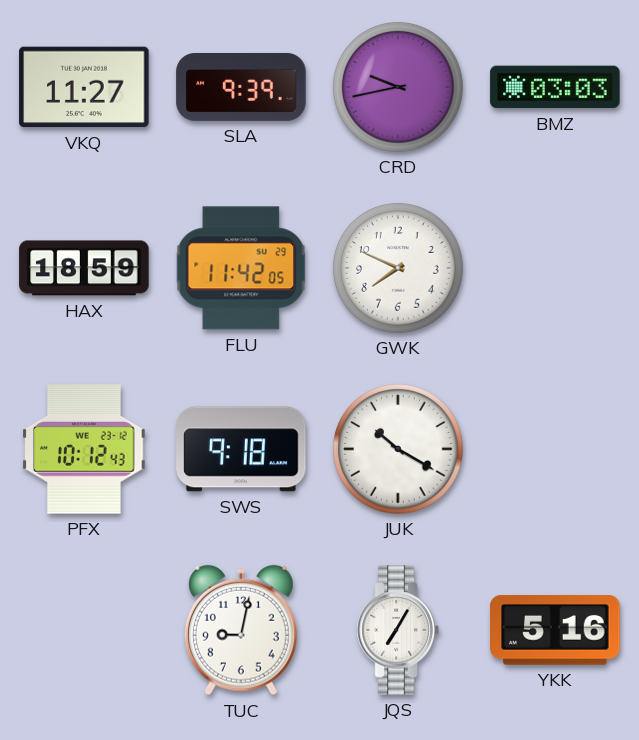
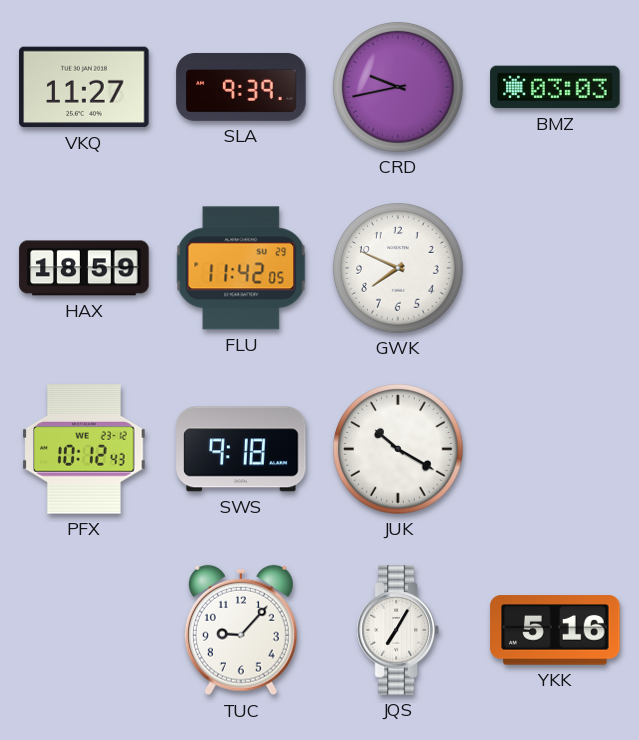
TUC: 9:02 -> 9:07
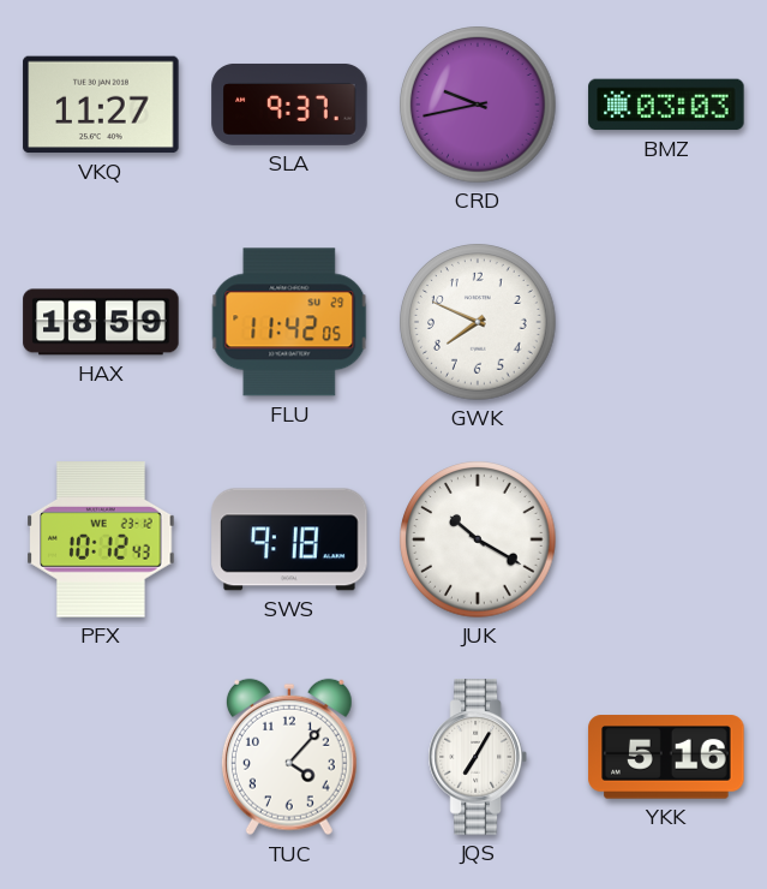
SLA: 9:39 -> 9:37
TUC: 9:07 -> 4:07
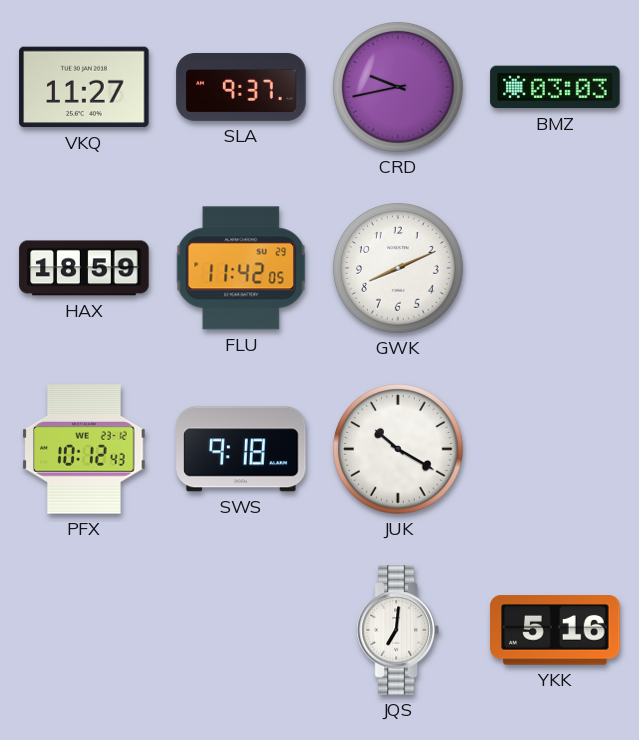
GWK: 7:49 -> 8:11
TUC: 4:07 -> none
JQS: 7:05 -> 7:01
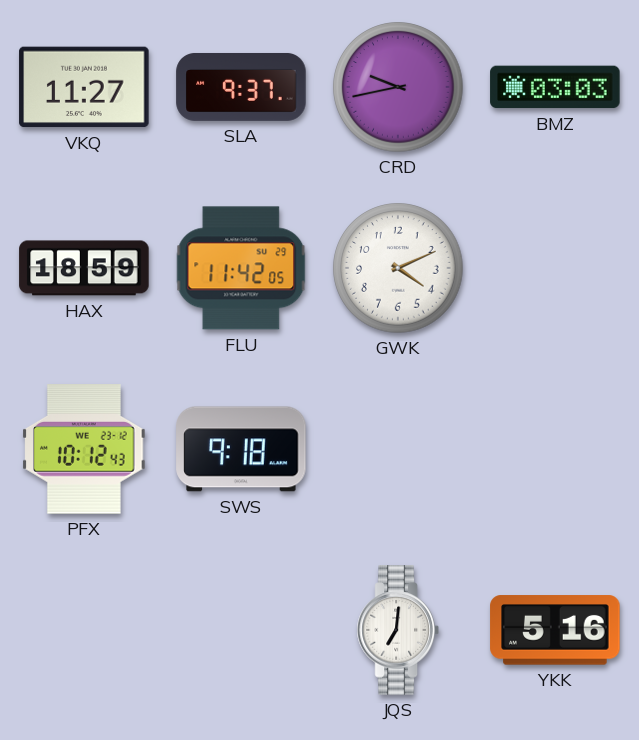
GWK: 8:11 -> 4:11
JUK: 10:20 -> none
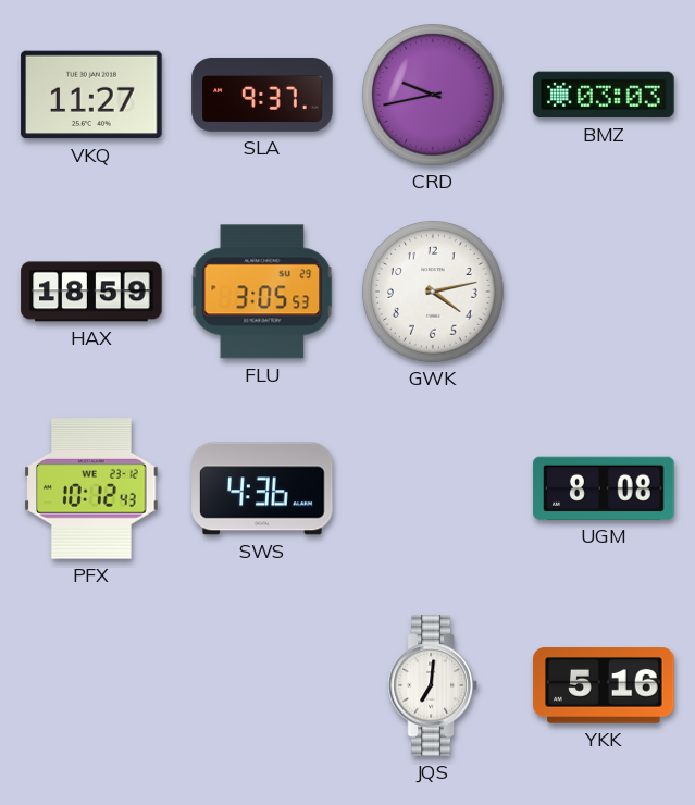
FLU: 11:42 -> 3:05
GWK: 4:11 -> 4:13
SWS: 9:18 -> 4:36
UGM: none -> 8:08
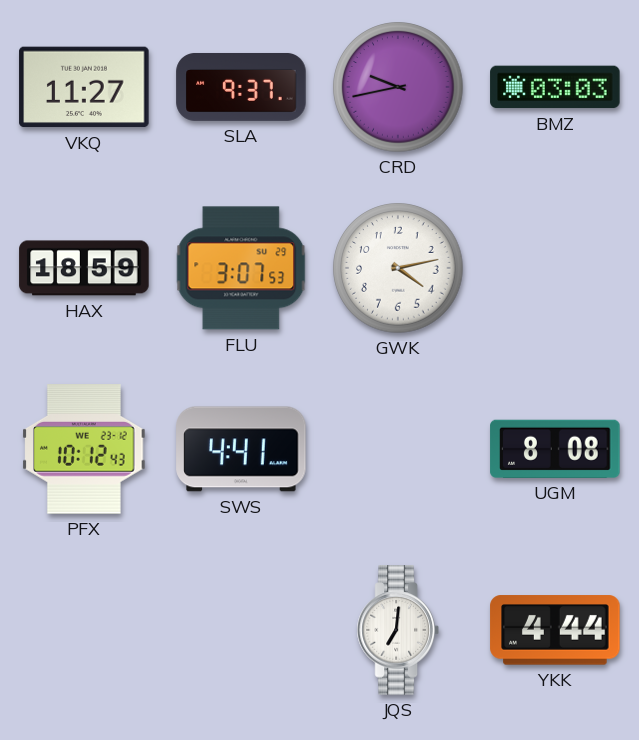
FLU: 3:05 -> 3:07
SWS: 4:36 -> 4:41
YKK: 5:16 -> 4:44
